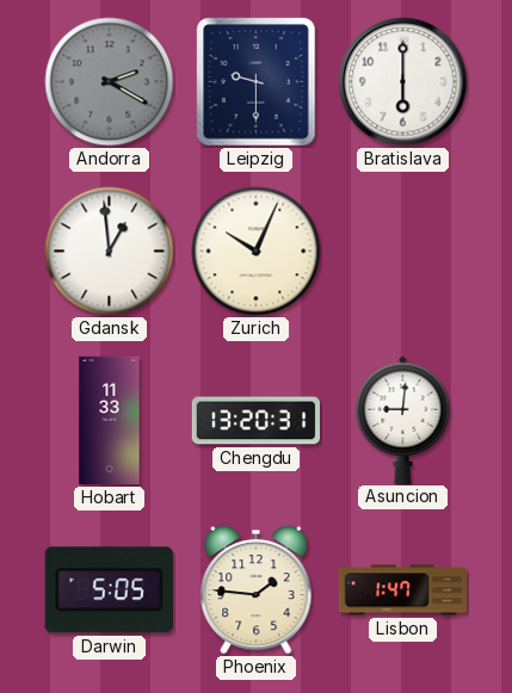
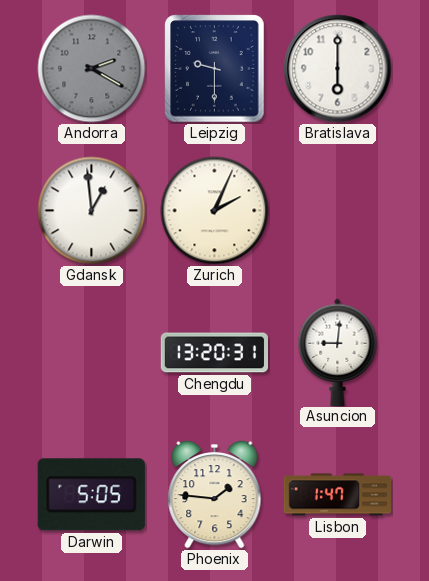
Zurich: 10:04 -> 2:04
Hobart: 11:33 -> none
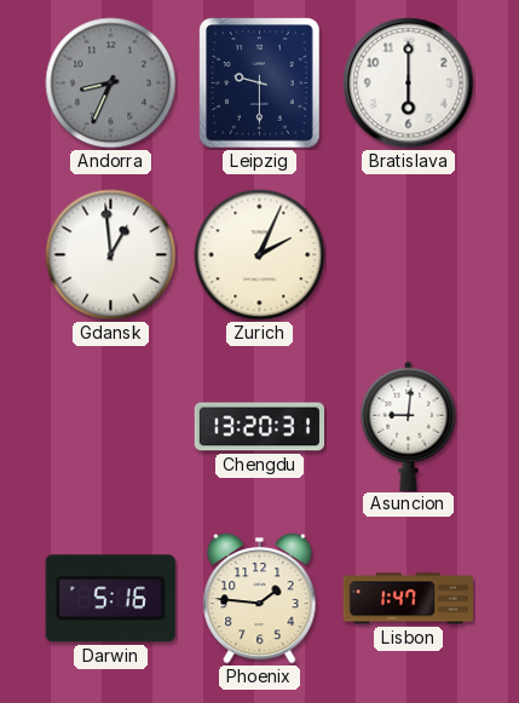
Andorra: 2:20 -> 8:34
Darwin: 5:05 -> 5:16
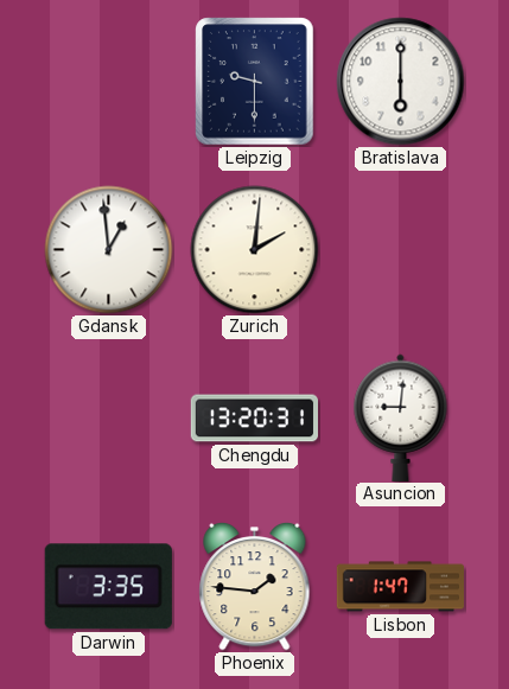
Andorra: 8:34 -> none
Zurich: 2:04 -> 2:01
Darwin: 5:16 -> 3:35
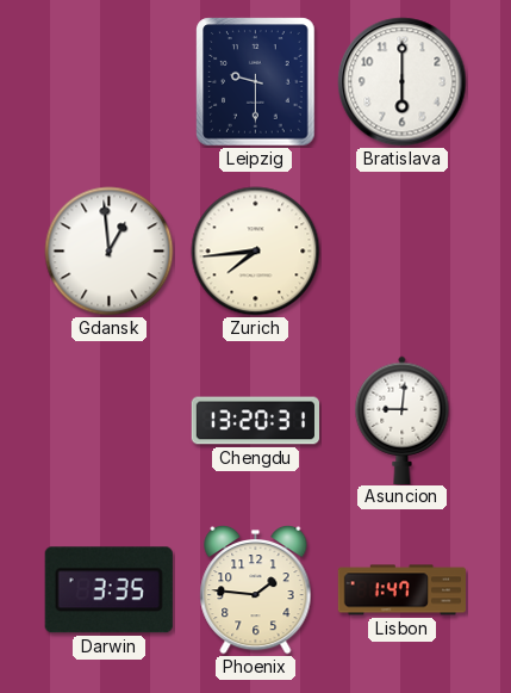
Zurich: 2:01 -> 7:44
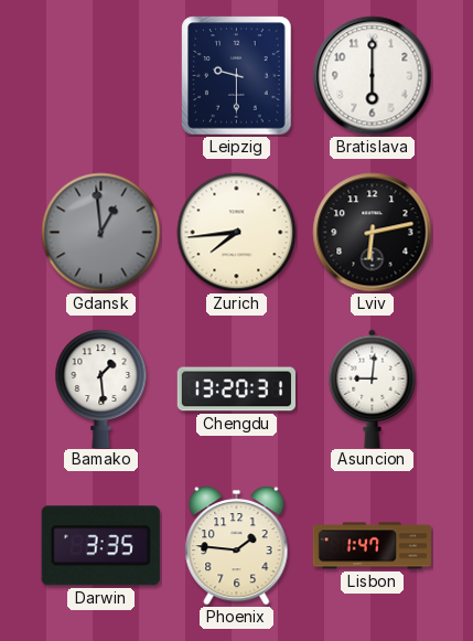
Gdansk dial: white -> grey
Lviv: none -> 6:13
Bamako: none -> 1:29
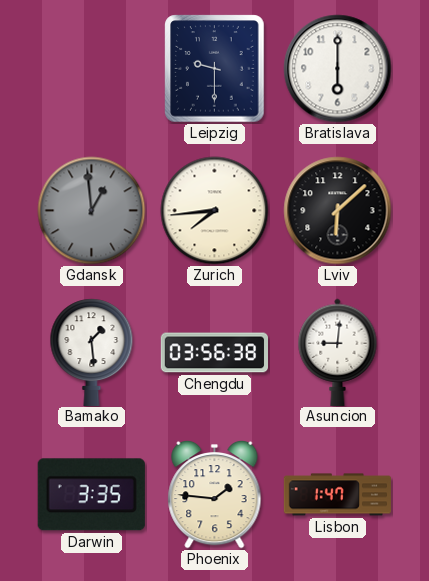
Lviv: 6:13 -> 6:08
Chengdu: 13:20 -> 03:56
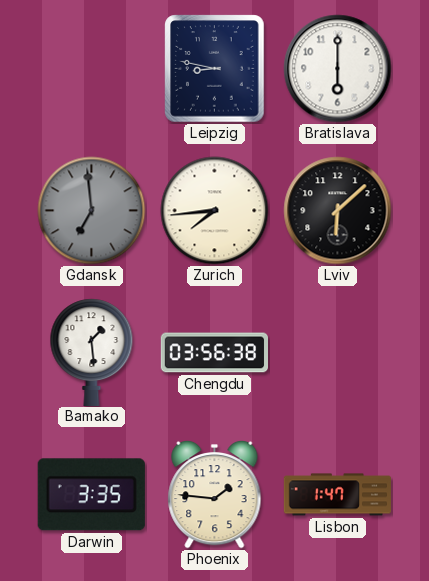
Leipzig: 9:30 -> 8:47
Gdansk: 12:59 -> 6:59
Asuncion: 9:01 -> none
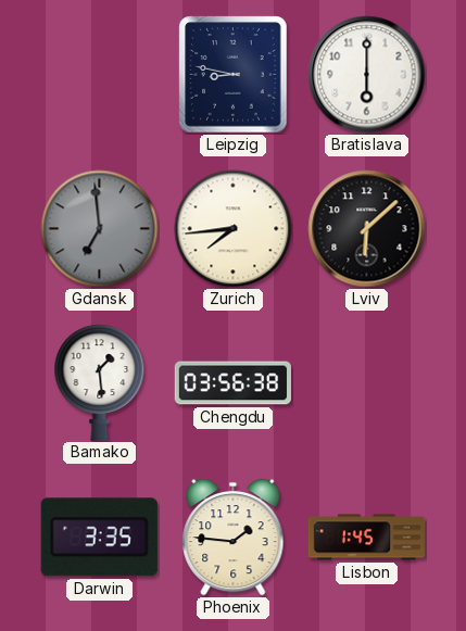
Lisbon: 1:47 -> 1:45
